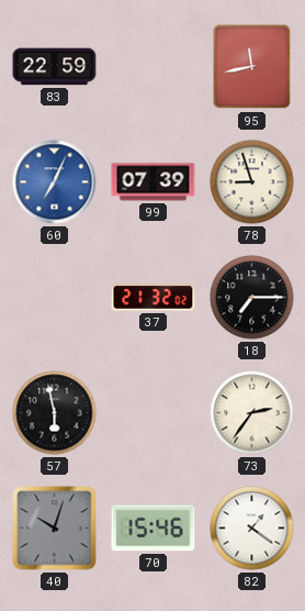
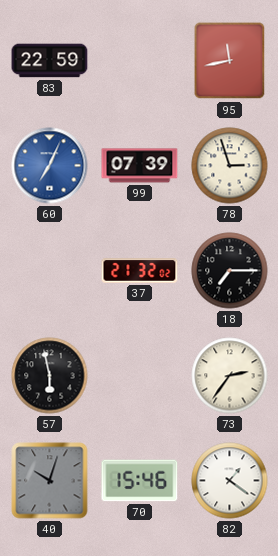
78: 8:57 -> 2:57
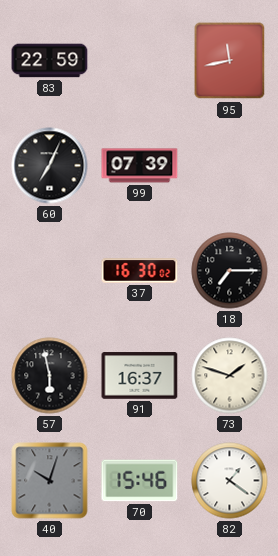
60 dial: blue -> black
78: 2:57 -> none
37: 21:32 -> 16:30
91: none -> 16:37
73: 2:36 -> 1:48
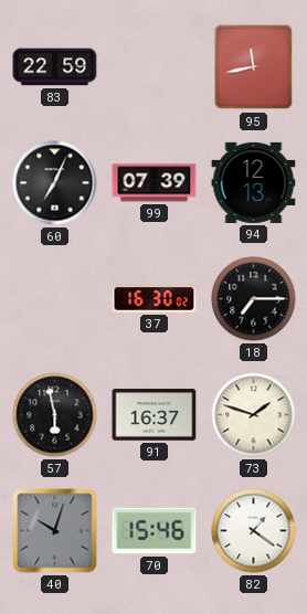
94: none -> 12:13
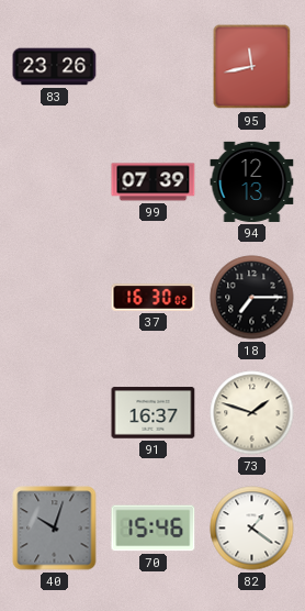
83: 22:59 -> 23:26
60: 7:04 -> none
57: 5:58 -> none
